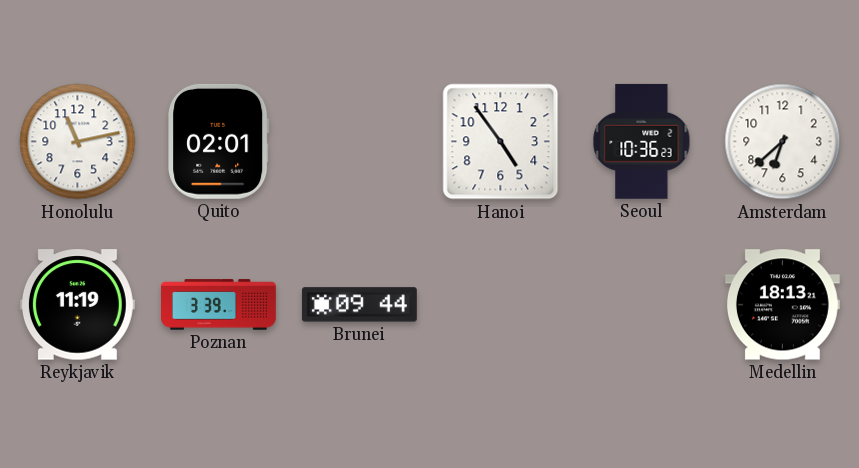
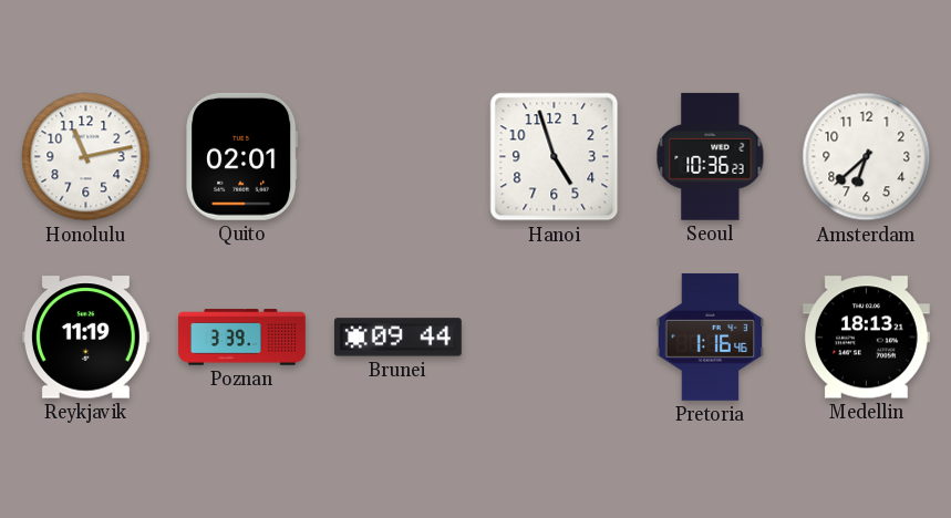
Hanoi: 4:54 -> 4:57
Pretoria: none -> 1:16
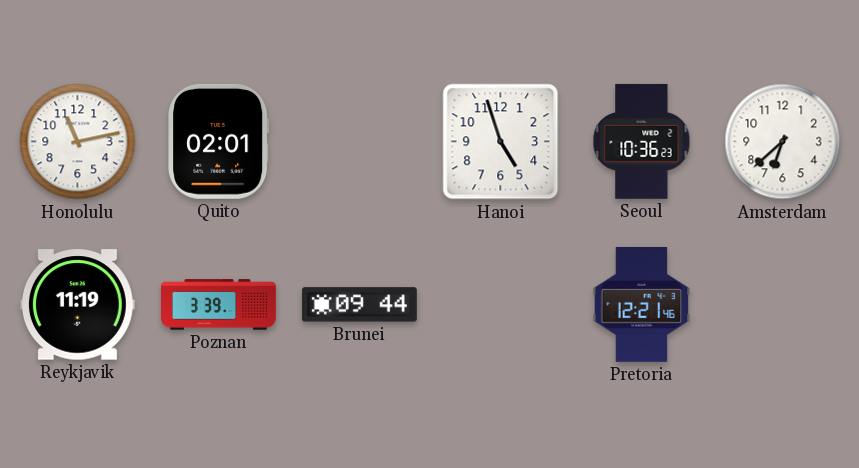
Pretoria: 1:16 -> 12:21
Medellin: 18:13 -> none
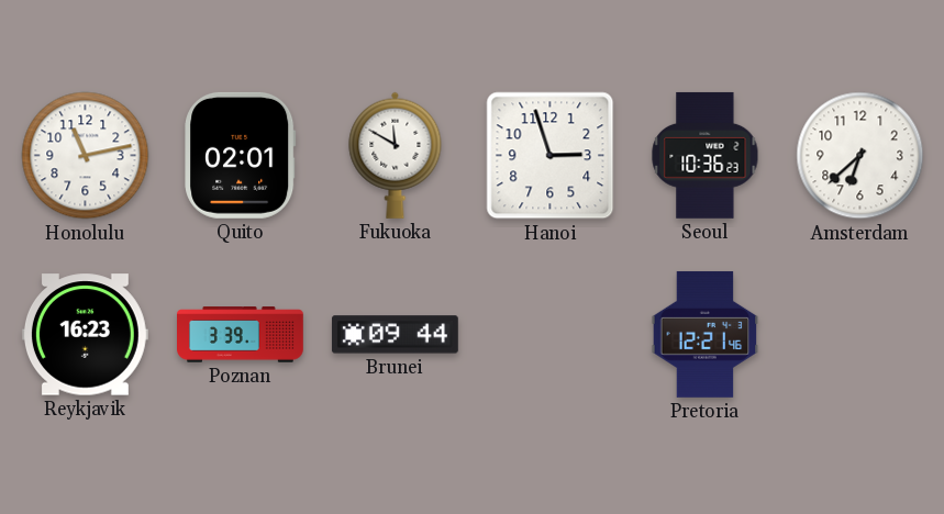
Fukuoka: none -> 11:50
Hanoi: 4:57 -> 2:57
Reykjavik: 11:19 -> 16:23
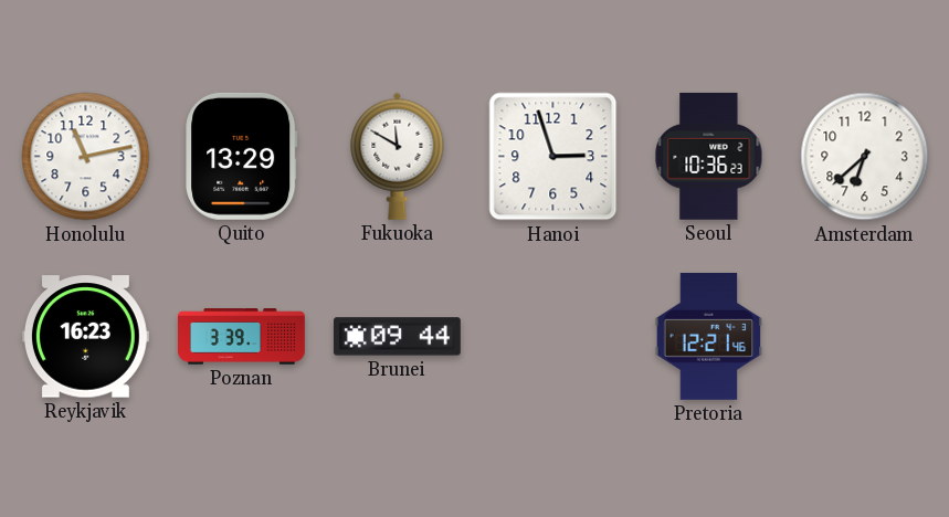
Quito: 02:01 -> 13:29
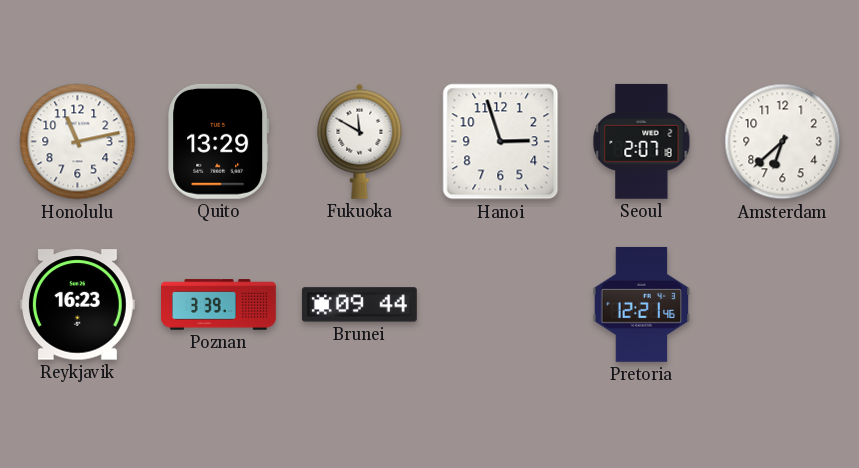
Seoul: 10:36 -> 2:07
